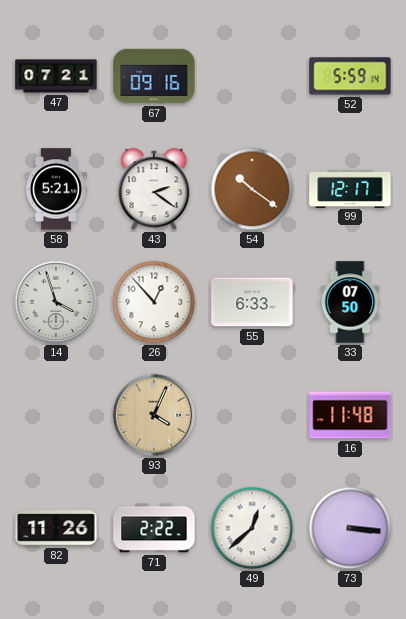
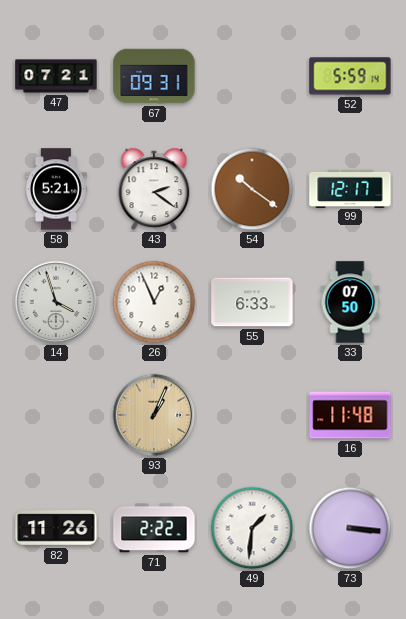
67: 09:16 -> 09:31
26: 12:53 -> 12:56
93: 4:04 -> 1:04
49: 12:38 -> 1:31
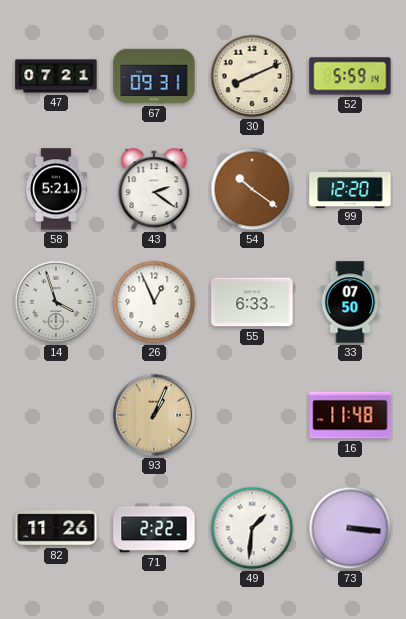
30: none -> 8:11
99: 12:17 -> 12:20
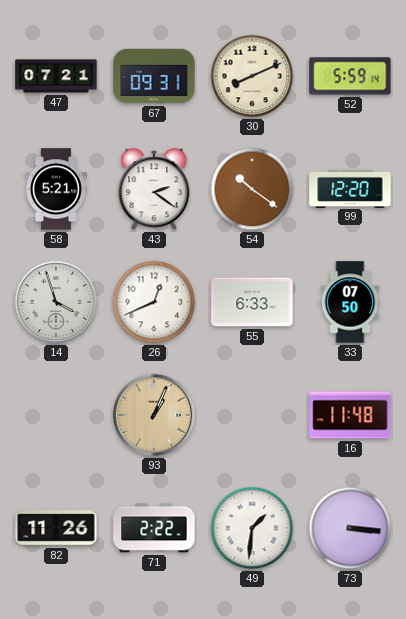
26: 12:56 -> 12:41
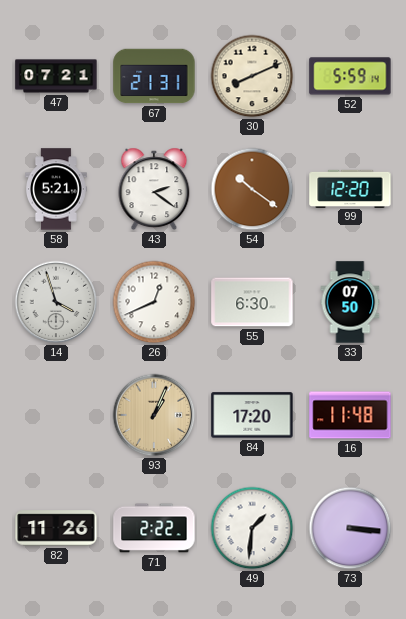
67: 09:31 -> 21:31
55: 6:33 -> 6:30
84: none -> 17:20
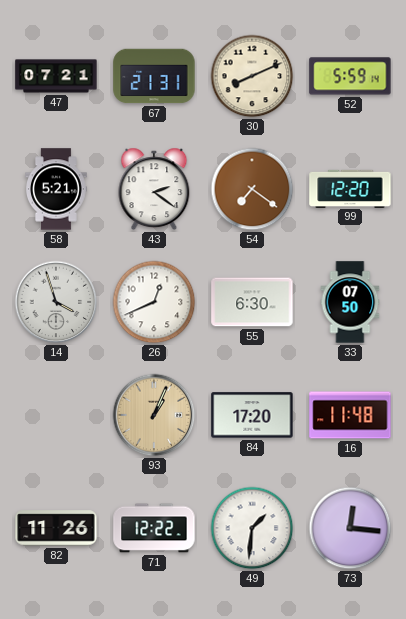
54: 10:21 -> 7:21
71: 2:22 -> 12:22
73: 3:16 -> 12:16
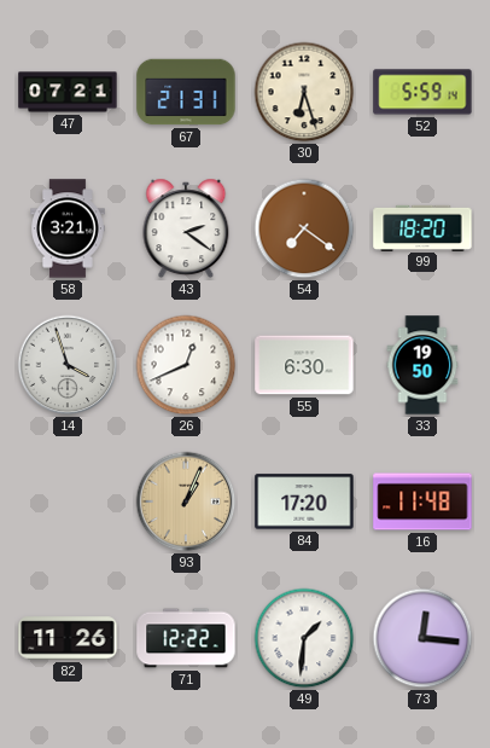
30: 8:11 -> 6:27
58: 5:21 -> 3:21
99: 12:20 -> 18:20
33: 07:50 -> 19:50
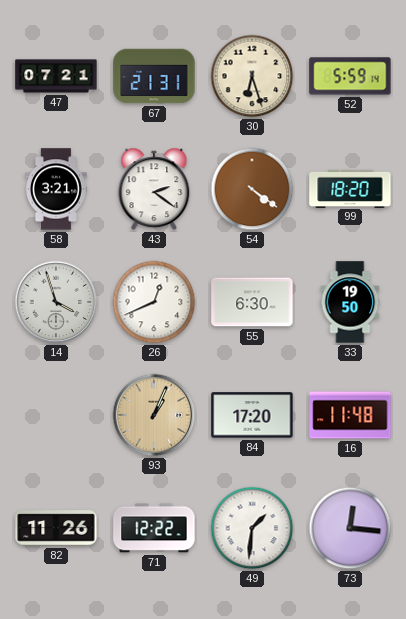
54: 7:21 -> 4:21
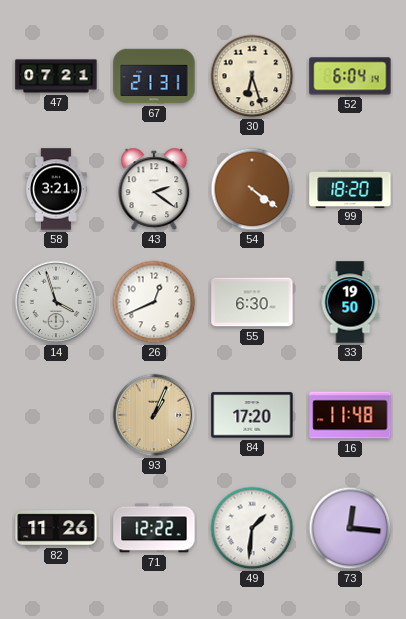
52: 5:59 -> 6:04
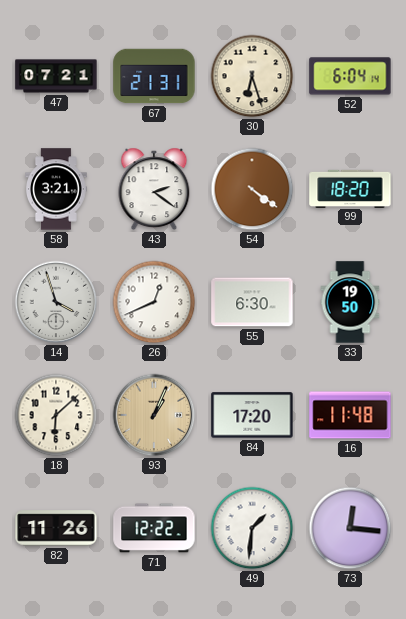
18: none -> 6:08
